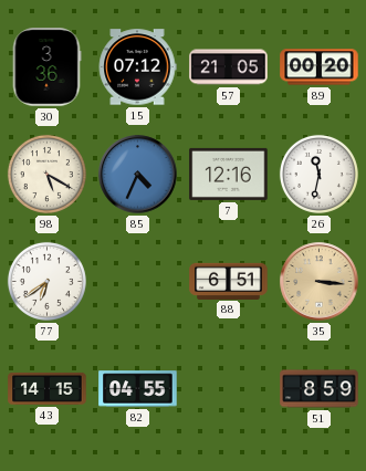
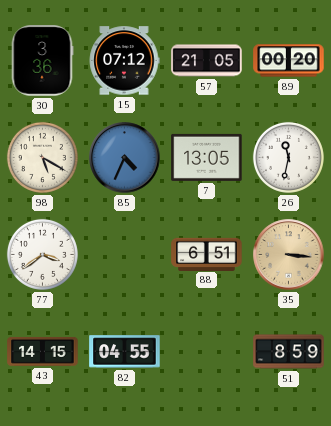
7: 12:16 -> 13:05
77: 6:39 -> 3:39
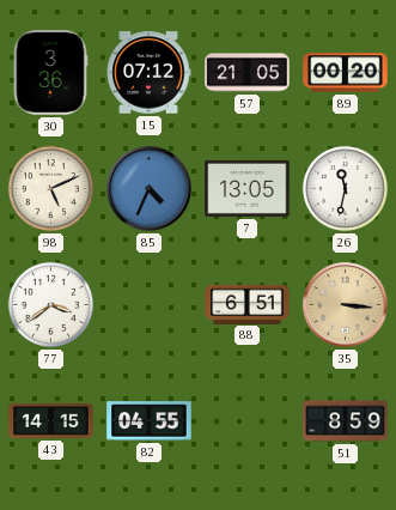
98: 5:20 -> 5:11
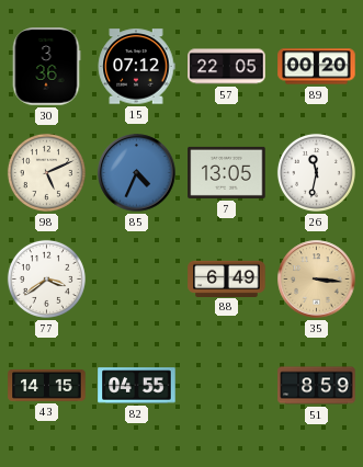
57: 21:05 -> 22:05
88: 6:51 -> 6:49
